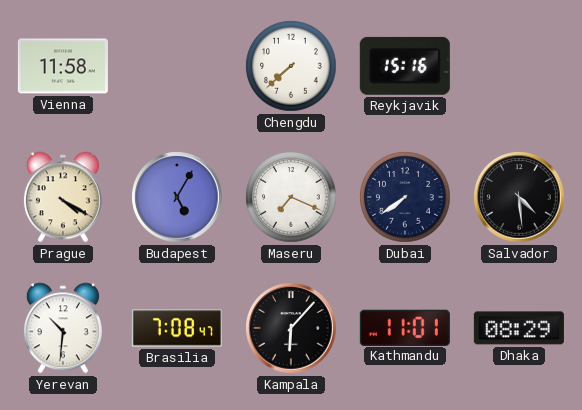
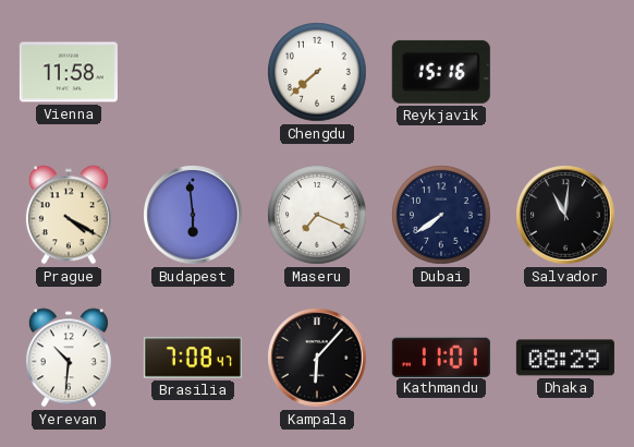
Budapest: 5:05 -> 5:59
Salvador: 4:29 -> 11:01
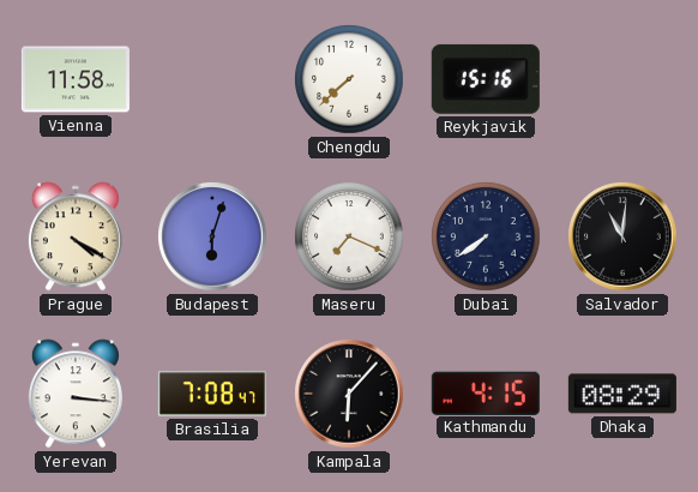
Budapest: 5:59 -> 6:03
Yerevan: 10:31 -> 3:16
Kathmandu: 11:01 -> 4:15
